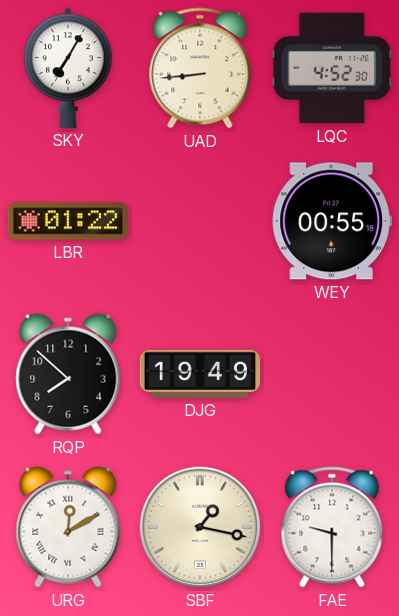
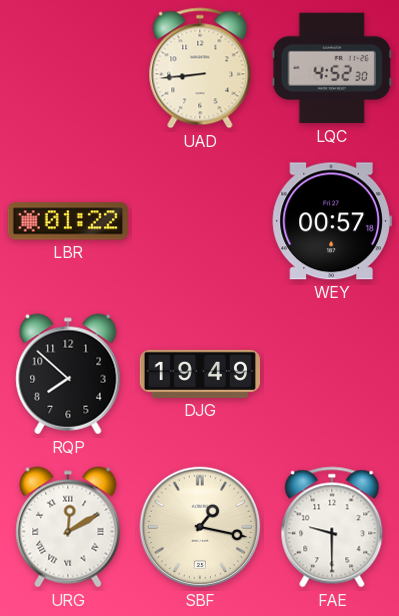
SKY: 7:05 -> none
WEY: 00:55 -> 00:57
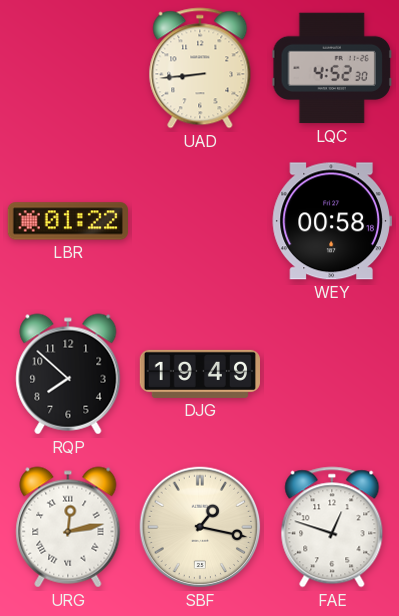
WEY: 00:57 -> 00:58
URG: 12:10 -> 12:13
FAE: 9:30 -> 12:48
